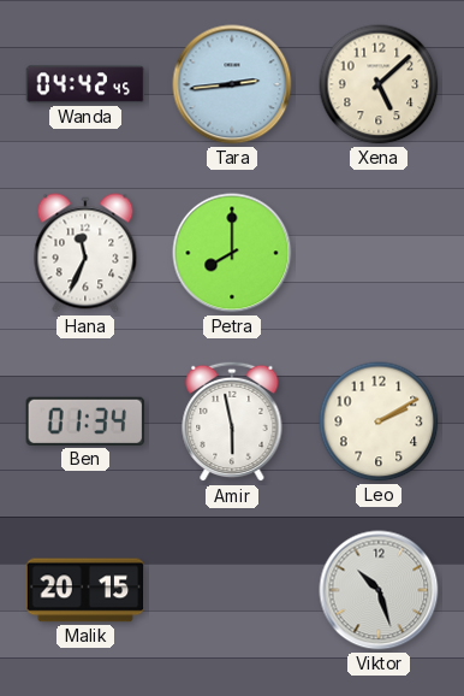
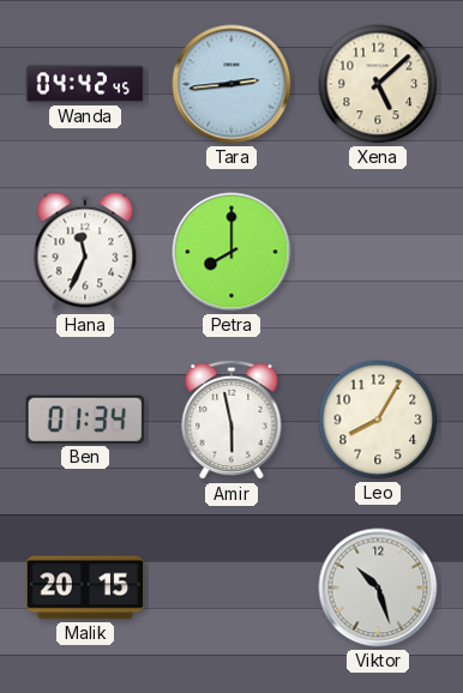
Leo: 2:10 -> 8:05
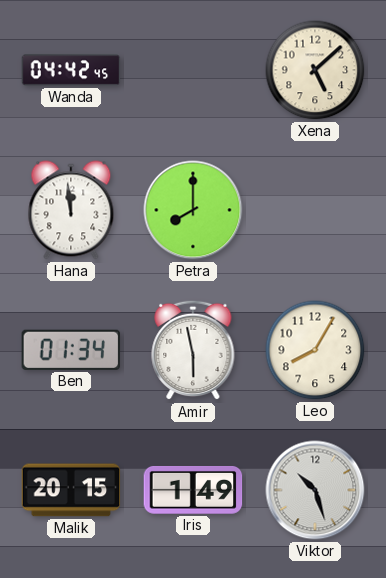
Tara: 2:44 -> none
Hana: 11:34 -> 11:59
Iris: none -> 1:49
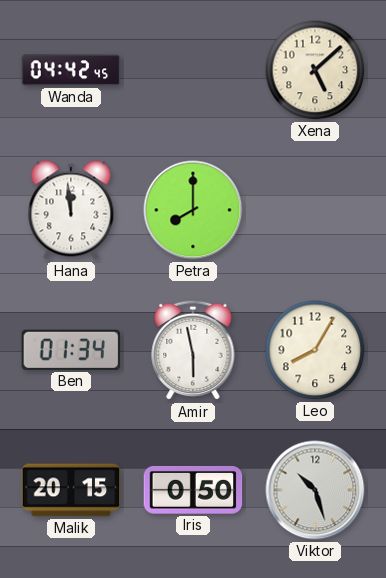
Iris: 1:49 -> 0:50
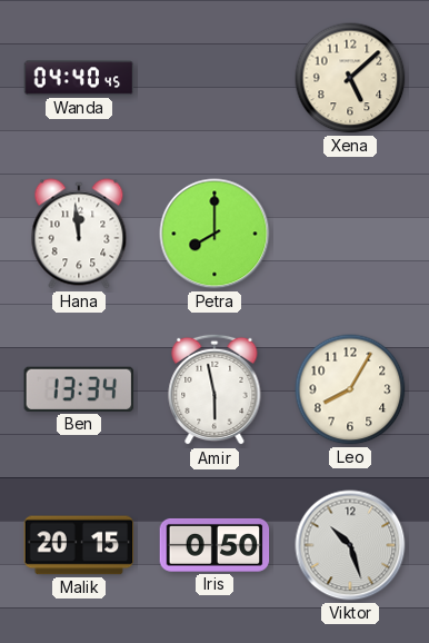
Wanda: 04:42 -> 04:40
Ben: 01:34 -> 13:34
